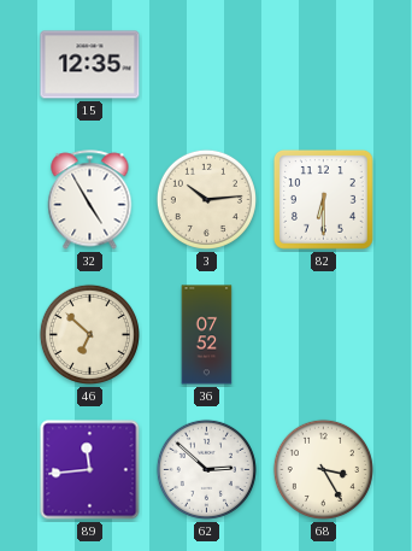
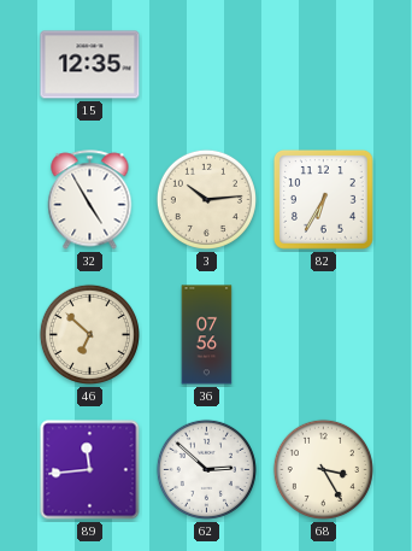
82: 6:30 -> 6:35
36: 07:52 -> 07:56
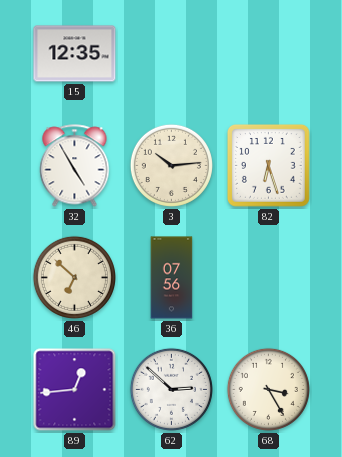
82: 6:35 -> 6:27
89: 11:44 -> 12:44
